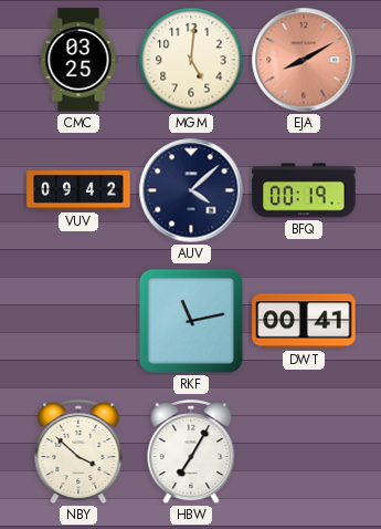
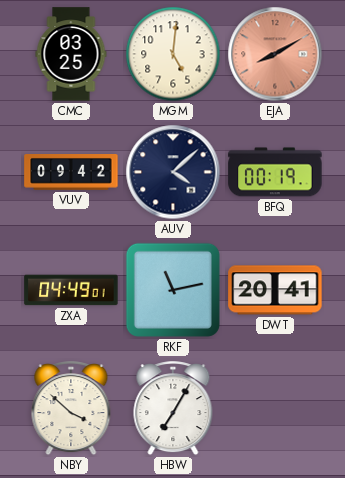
ZXA: none -> 04:49
DWT: 00:41 -> 20:41
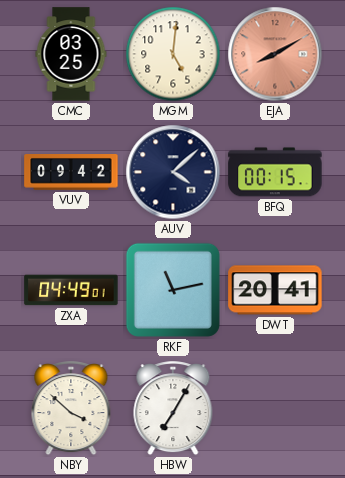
BFQ: 00:19 -> 00:15
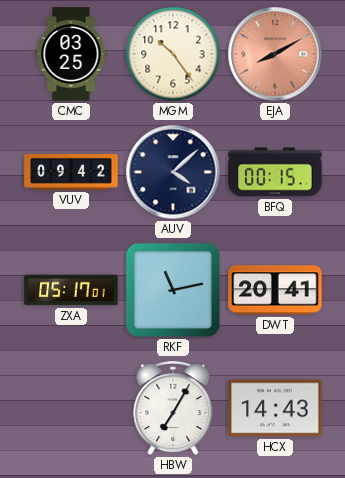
MGM: 5:01 -> 10:24
ZXA: 04:49 -> 05:17
NBY: 3:52 -> none
HCX: none -> 14:43
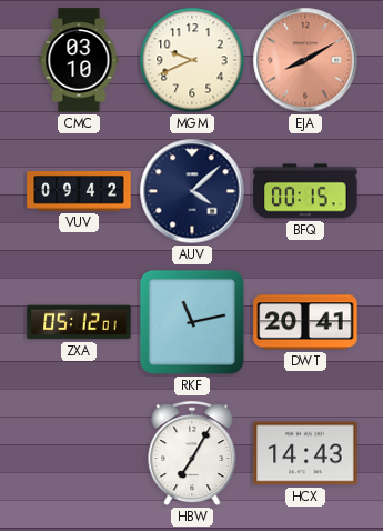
CMC: 03:25 -> 03:10
MGM: 10:24 -> 9:41
ZXA: 05:17 -> 05:12
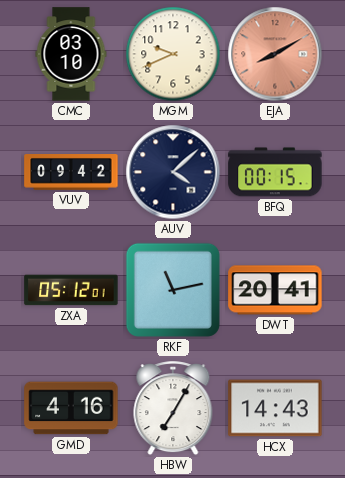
GMD: none -> 4:16
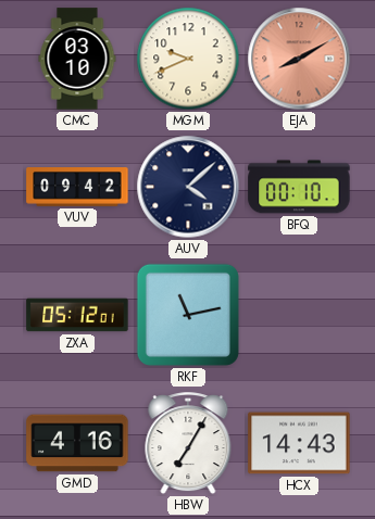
BFQ: 00:15 -> 00:10
DWT: 20:41 -> none
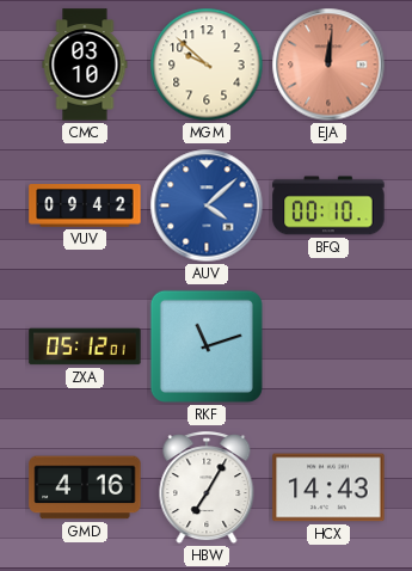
MGM: 9:41 -> 9:52
EJA: 8:10 -> 12:01
AUV dial: navy -> blue
RKF: 11:13 -> 11:12
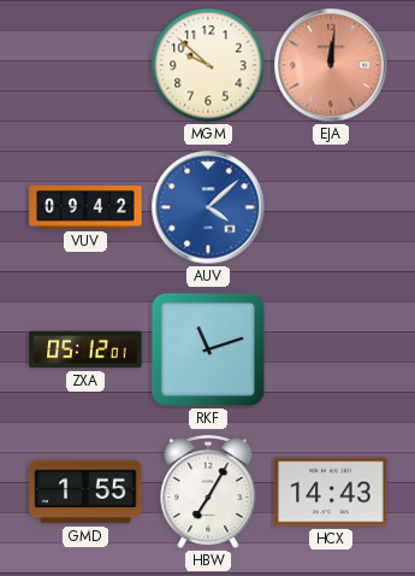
CMC: 03:10 -> none
BFQ: 00:10 -> none
GMD: 4:16 -> 1:55
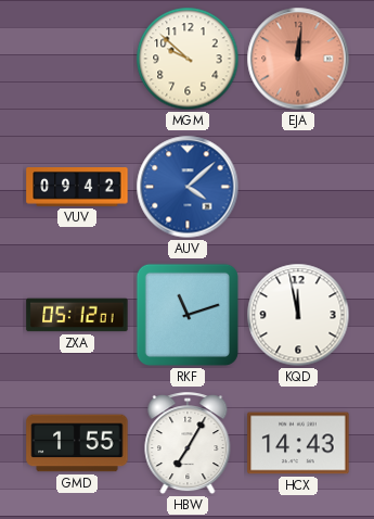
KQD: none -> 11:58
